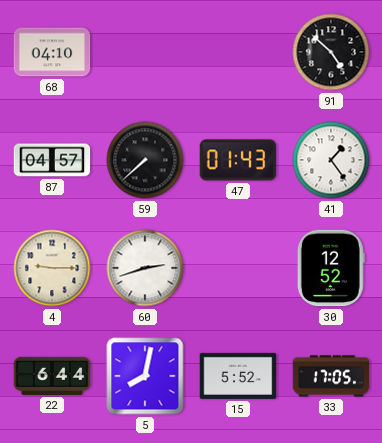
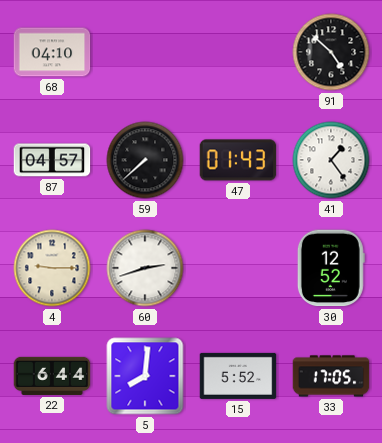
5: 8:02 -> 8:01
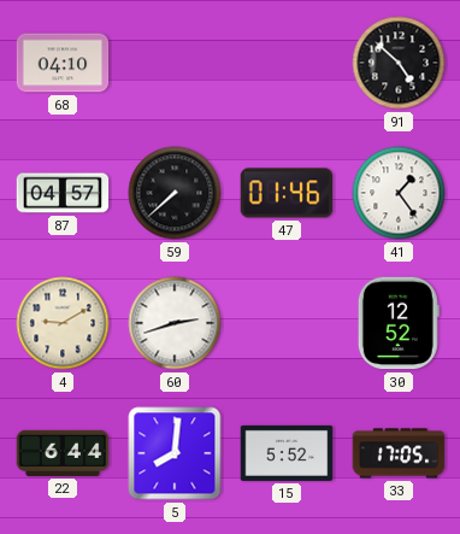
47: 01:43 -> 01:46
4: 9:15 -> 9:10
